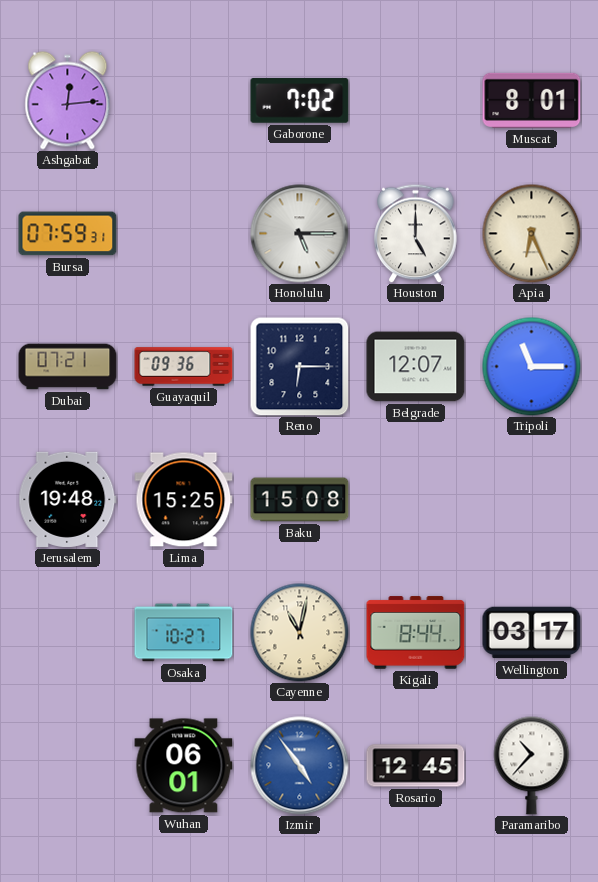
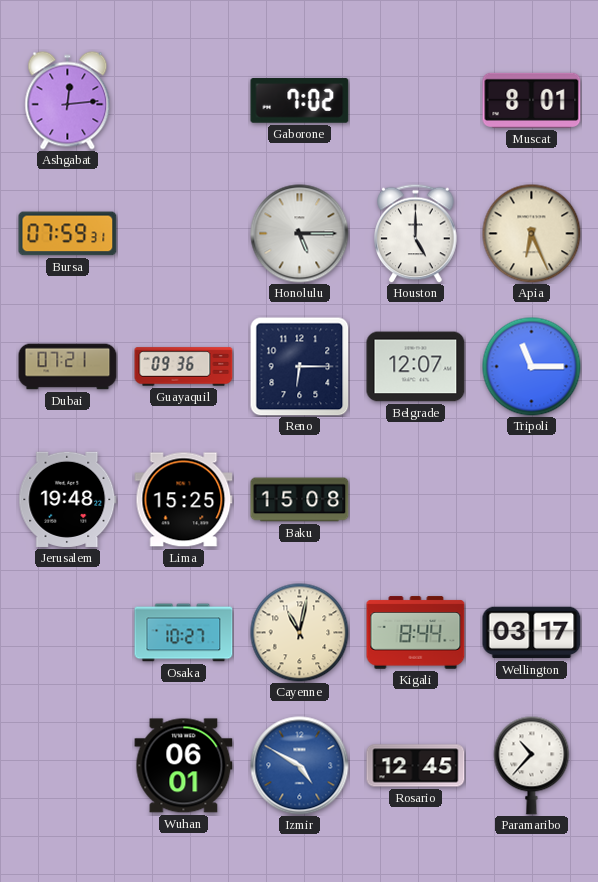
Izmir: 4:54 -> 4:50
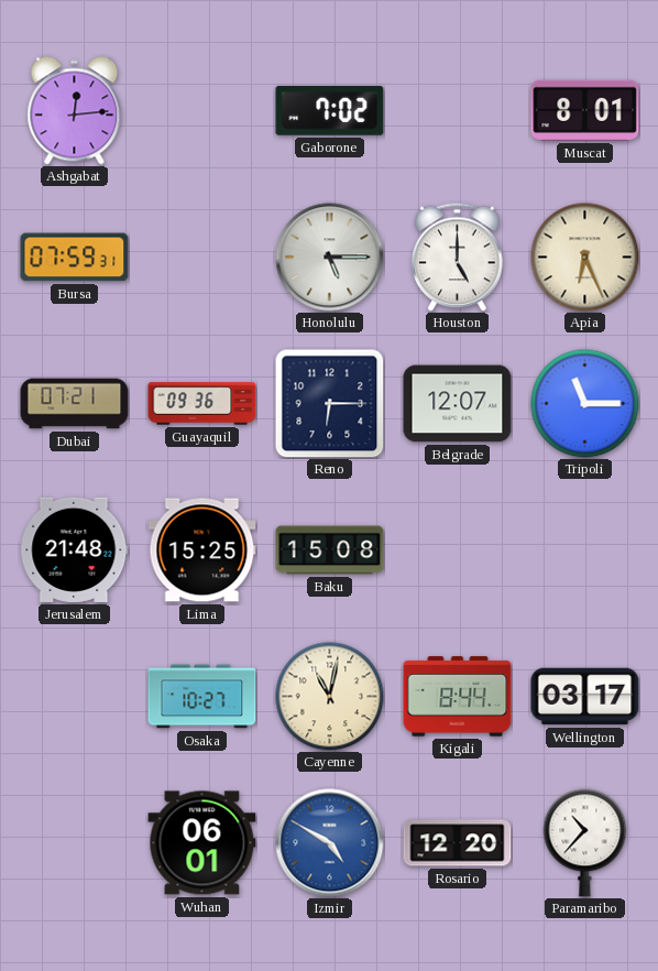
Jerusalem: 19:48 -> 21:48
Rosario: 12:45 -> 12:20
